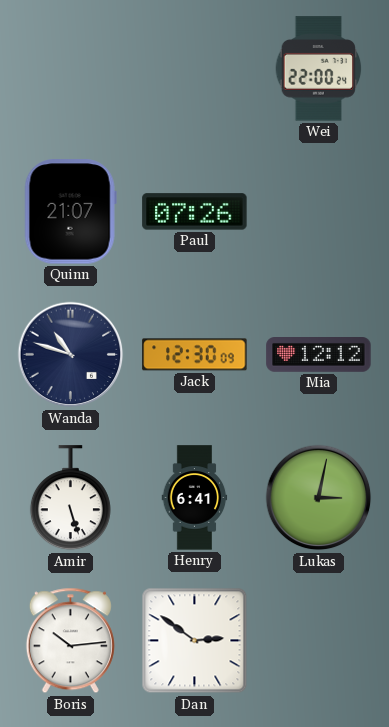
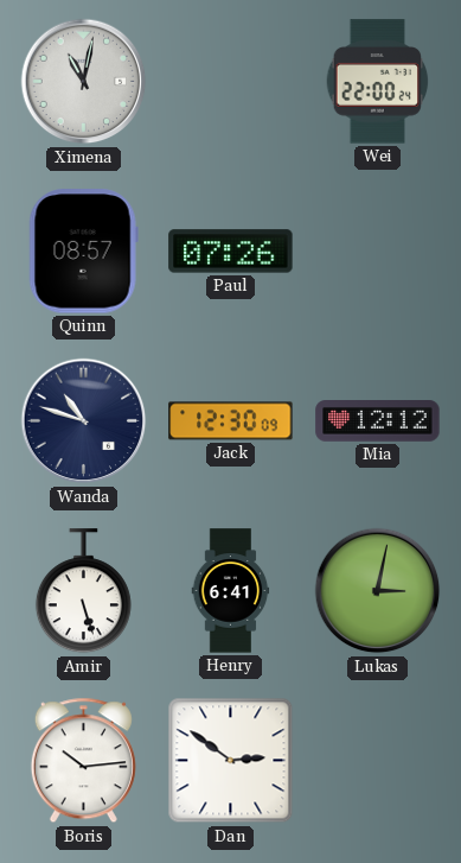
Ximena: none -> 11:02
Quinn: 21:07 -> 08:57
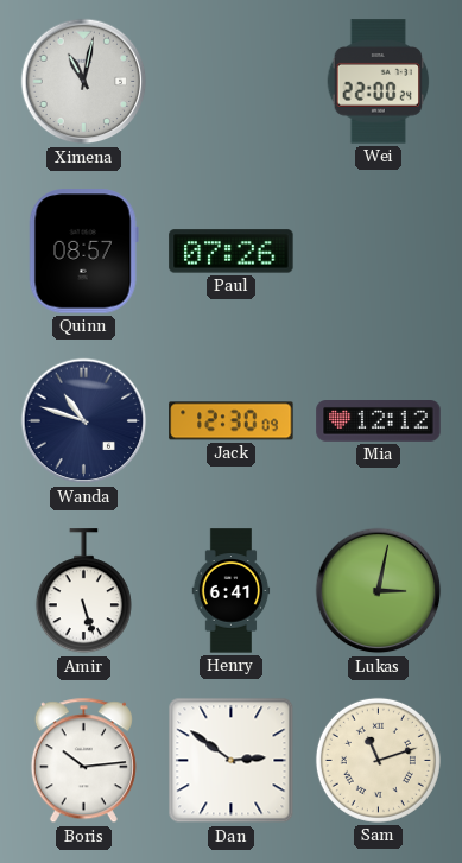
Sam: none -> 11:12
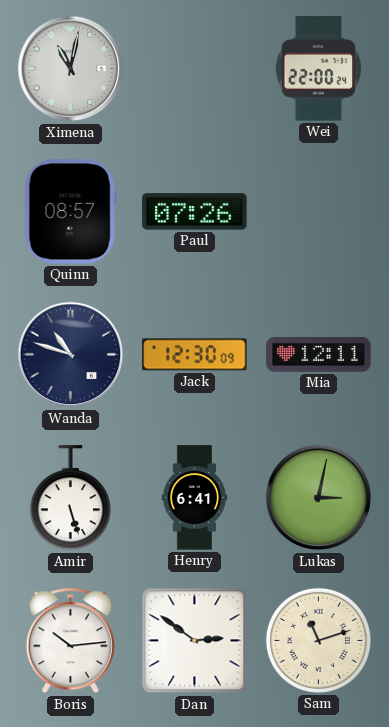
Mia: 12:12 -> 12:11
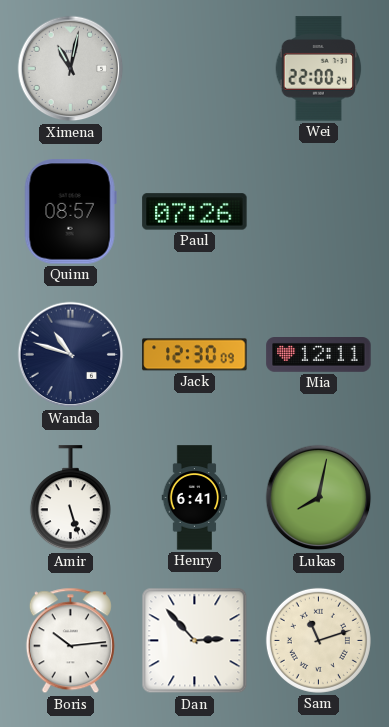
Lukas: 3:02 -> 8:02
Dan: 2:51 -> 2:53
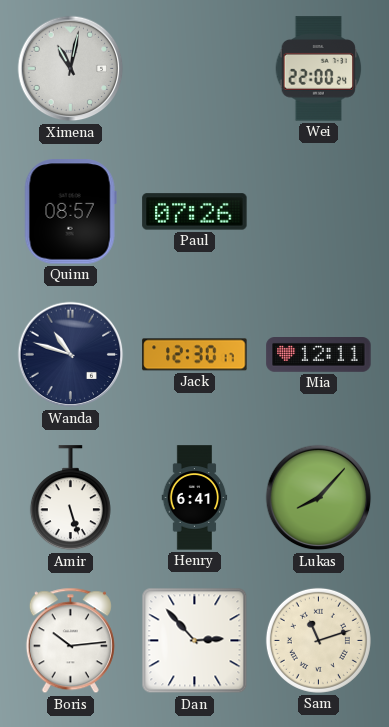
Jack: 12:30:09 -> 12:30:17
Lukas: 8:02 -> 8:07
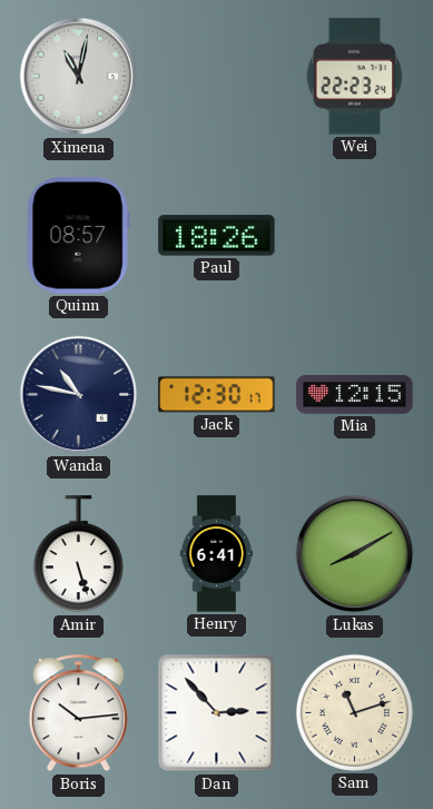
Wei: 22:00 -> 22:23
Paul: 07:26 -> 18:26
Wanda: 10:48 -> 10:47
Mia: 12:11 -> 12:15
Lukas: 8:07 -> 8:10
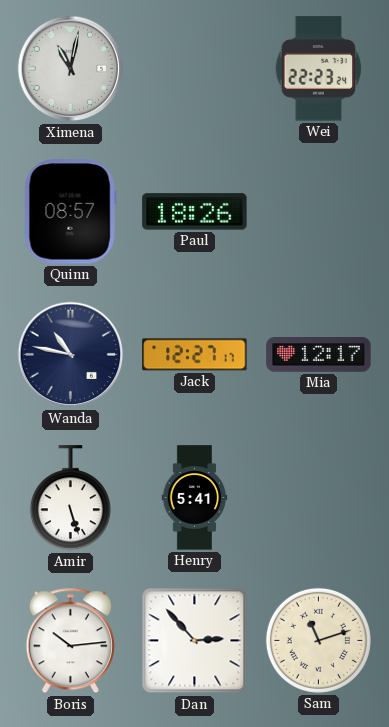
Jack: 12:30 -> 12:27
Mia: 12:15 -> 12:17
Henry: 6:41 -> 5:41
Lukas: 8:10 -> none
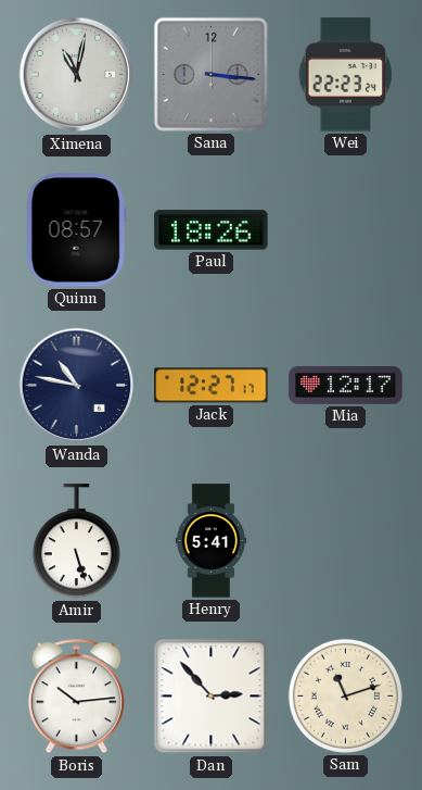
Sana: none -> 3:16
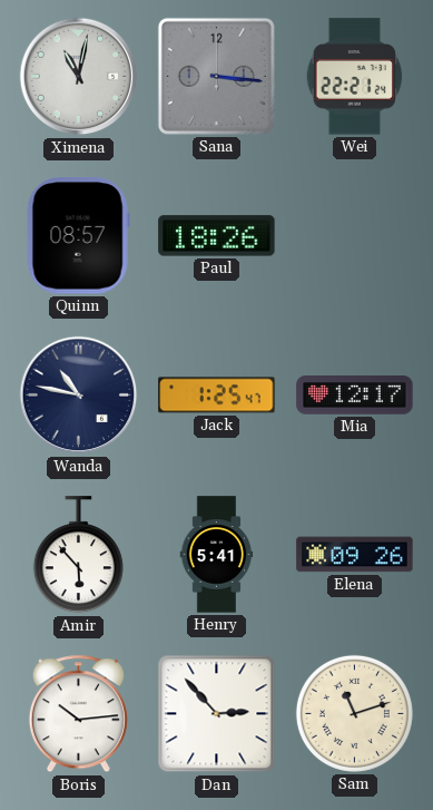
Wei: 22:23 -> 22:21
Jack: 12:27 -> 1:25
Amir: 5:27 -> 5:53
Elena: none -> 09:26
